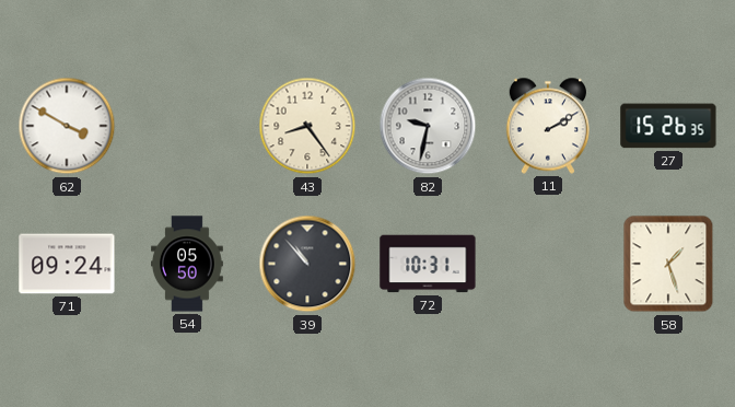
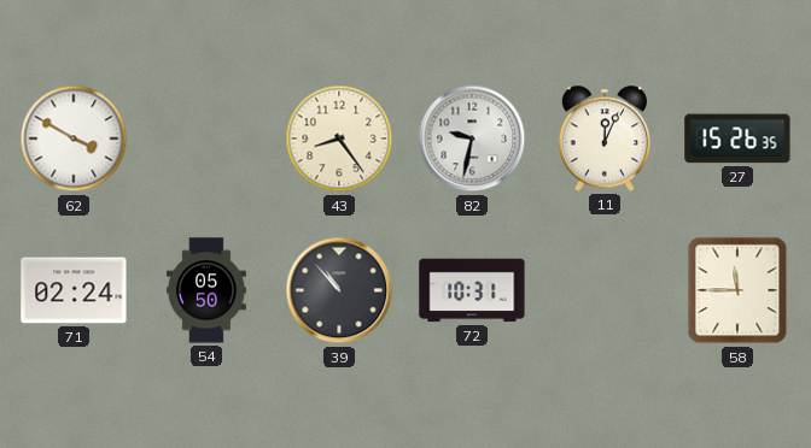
11: 2:10 -> 12:04
71: 09:24 -> 02:24
58: 1:27 -> 11:45
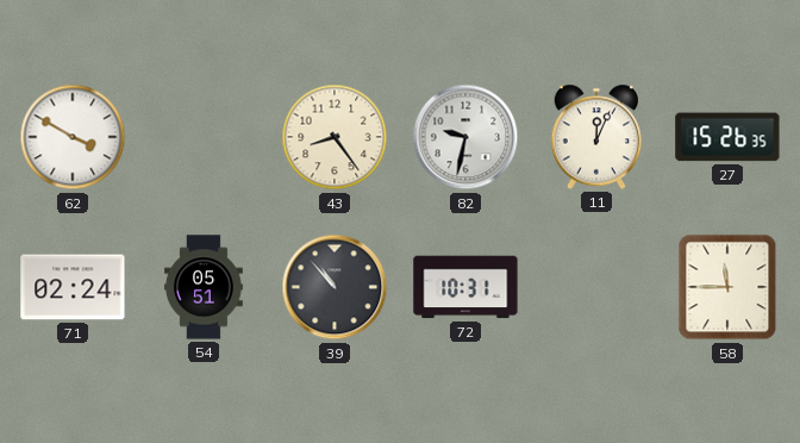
54: 05:50 -> 05:51
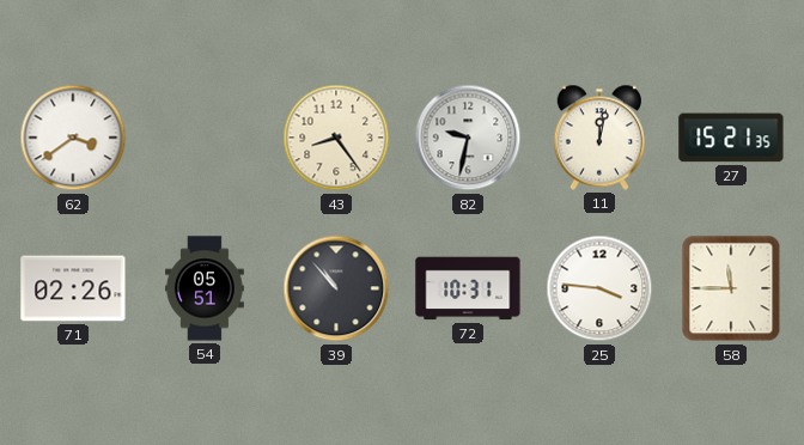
62: 3:50 -> 3:39
11: 12:04 -> 12:02
27: 15:26 -> 15:21
71: 02:24 -> 02:26
25: none -> 3:46
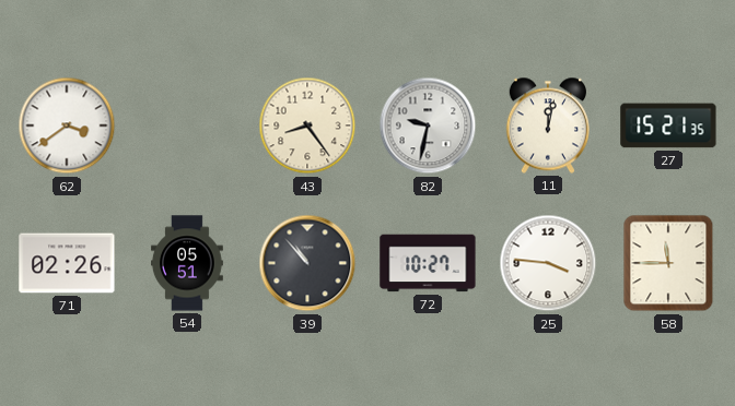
72: 10:31 -> 10:27
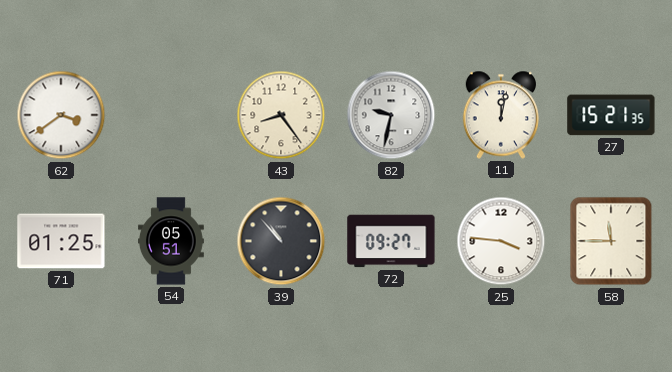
71: 02:26 -> 01:25
72: 10:27 -> 09:27
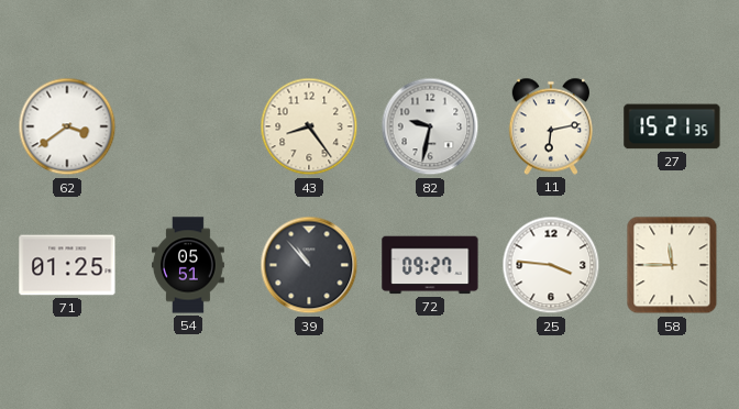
11: 12:02 -> 6:13
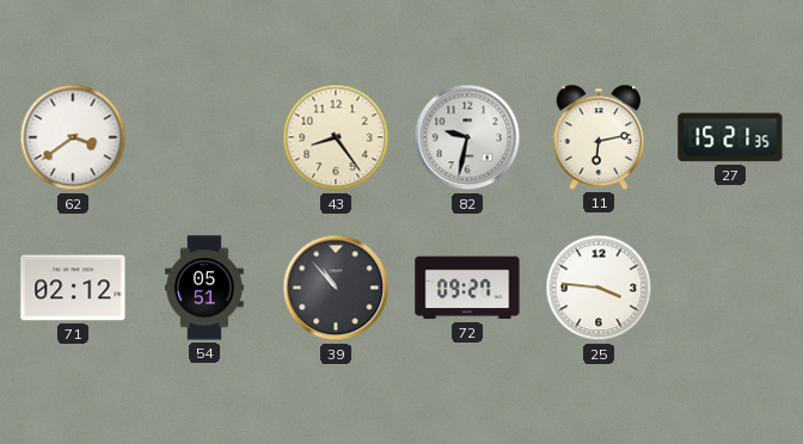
71: 01:25 -> 02:12
58: 11:45 -> none
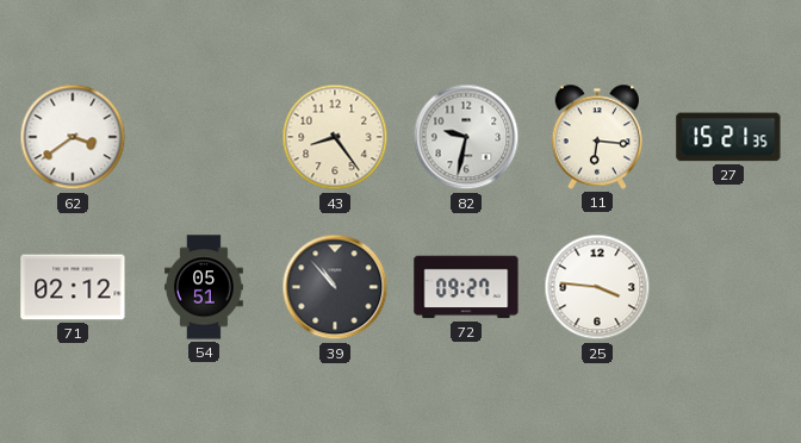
11: 6:13 -> 6:16
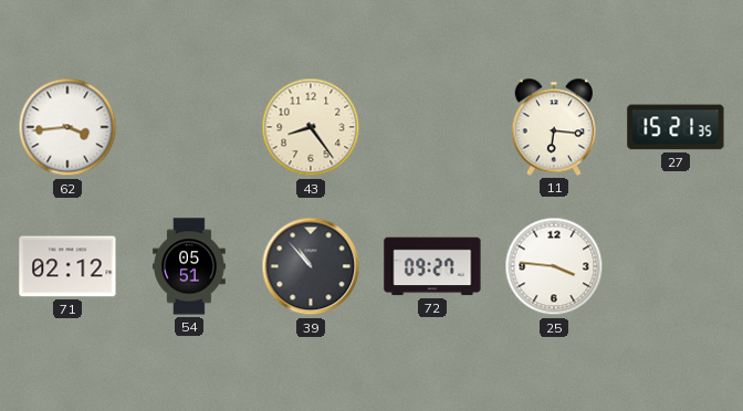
62: 3:39 -> 3:44
82: 9:32 -> none
